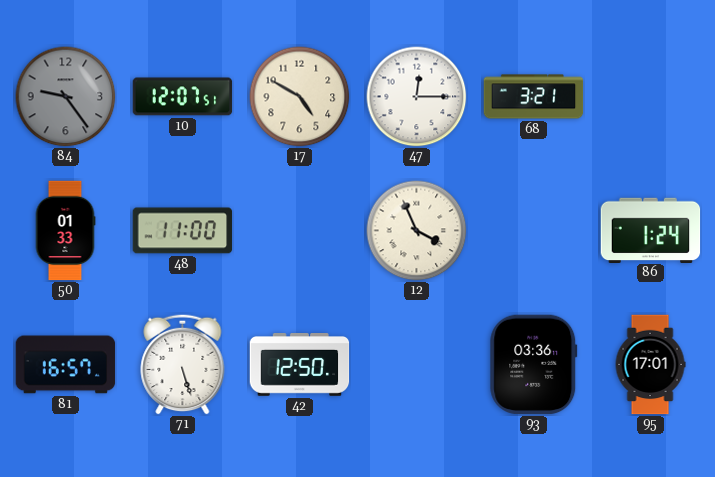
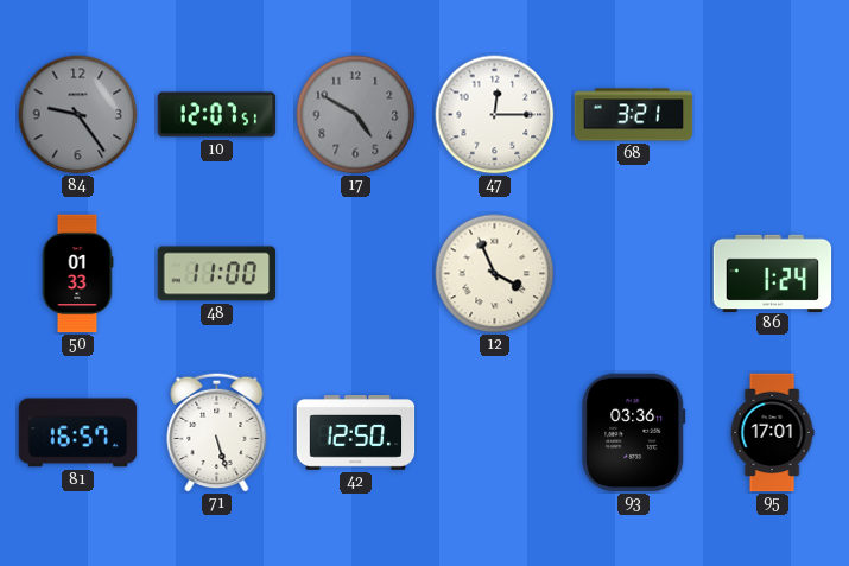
17 dial: cream -> grey
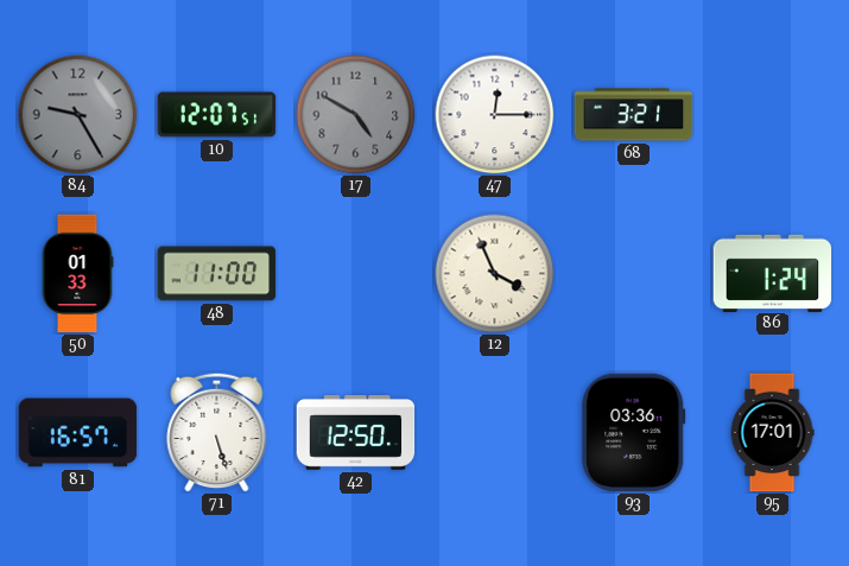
84: 9:24 -> 9:25
